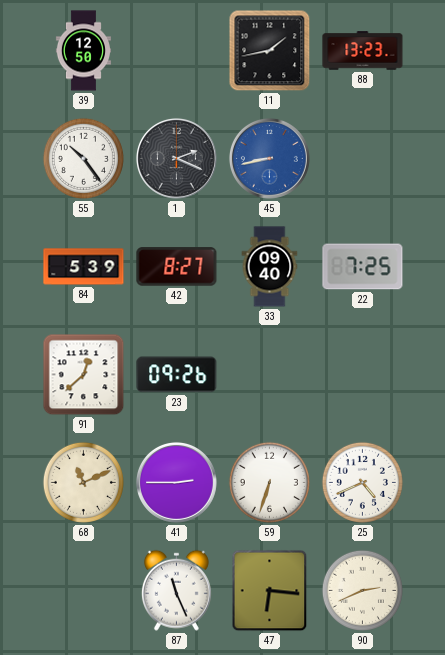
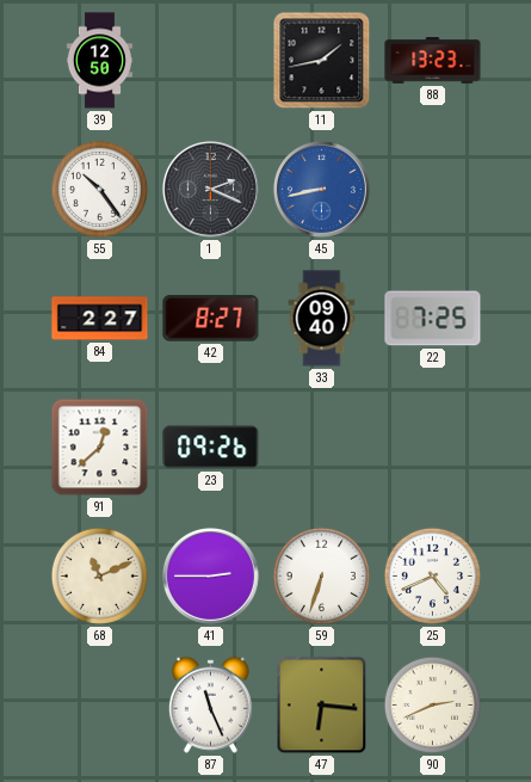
84: 5:39 -> 2:27
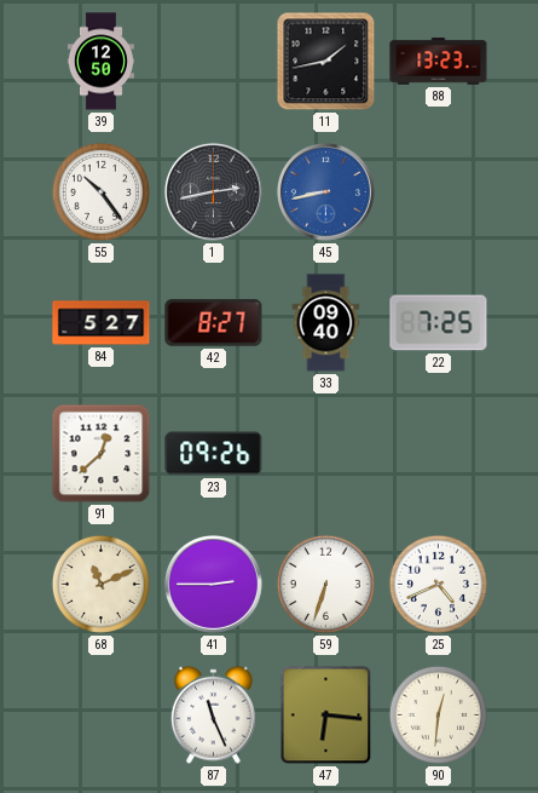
1: 2:19 -> 2:43
84: 2:27 -> 5:27
90: 2:41 -> 12:31
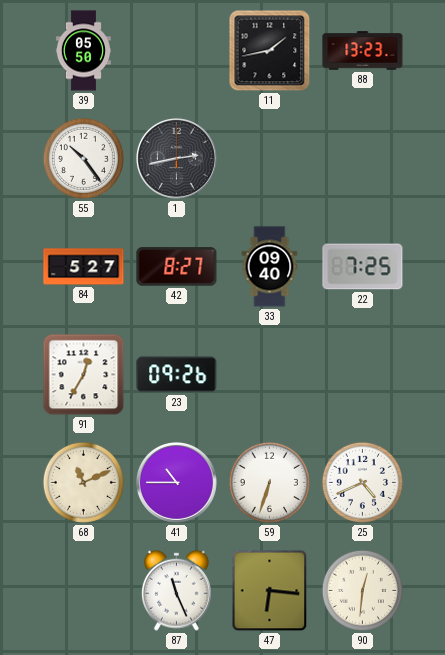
39: 12:50 -> 05:50
45: 8:43 -> none
91: 12:38 -> 12:35
41: 2:45 -> 10:45
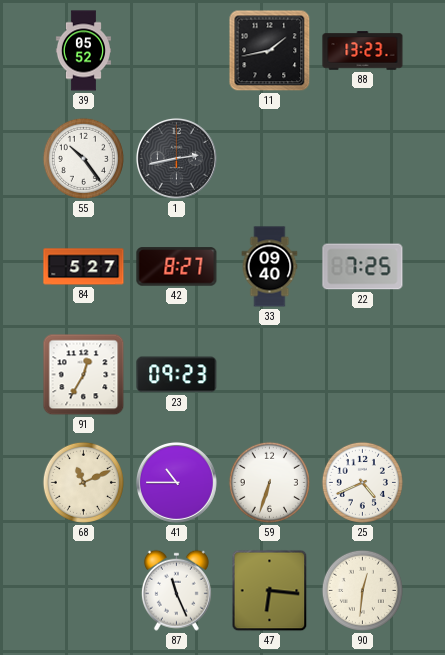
39: 05:50 -> 05:52
23: 09:26 -> 09:23
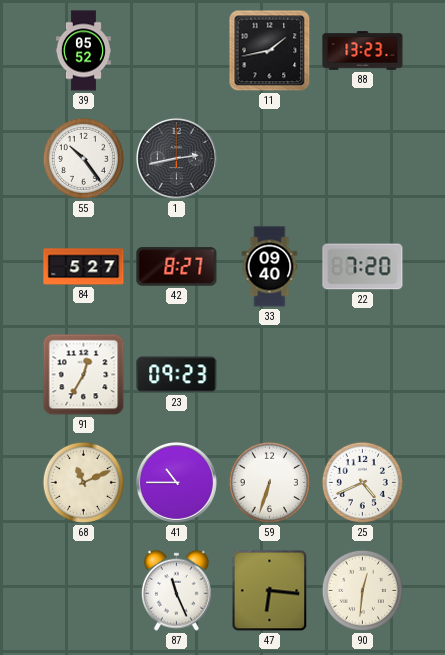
22: 7:25 -> 7:20
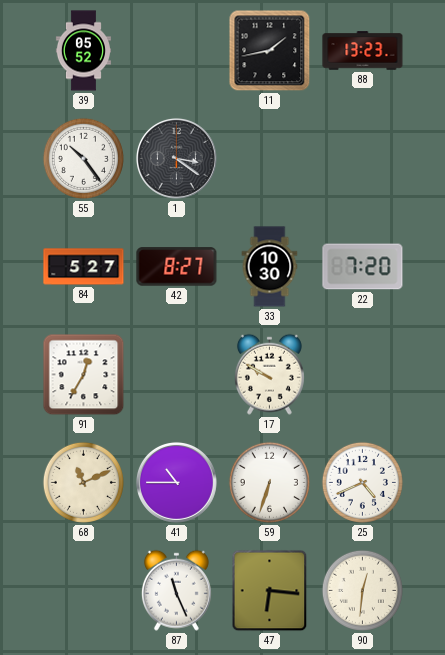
1: 2:43 -> 3:21
33: 09:40 -> 10:30
23: 09:23 -> none
17: none -> 9:50
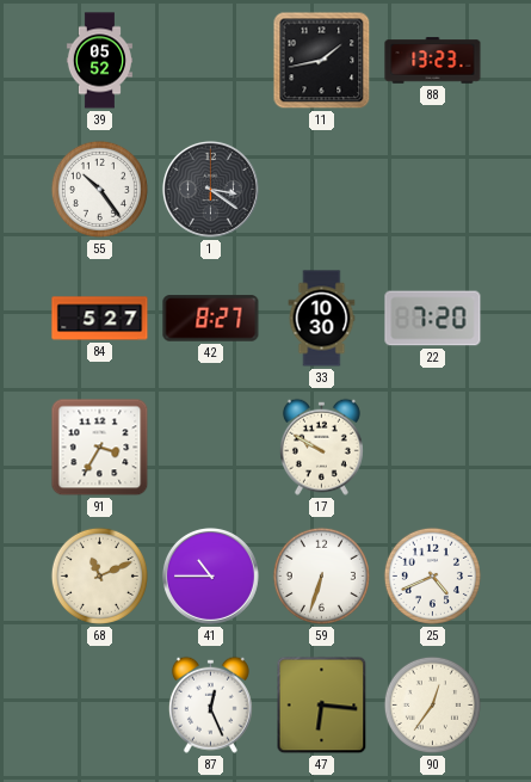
91: 12:35 -> 3:35
87: 11:26 -> 12:26
90: 12:31 -> 12:36
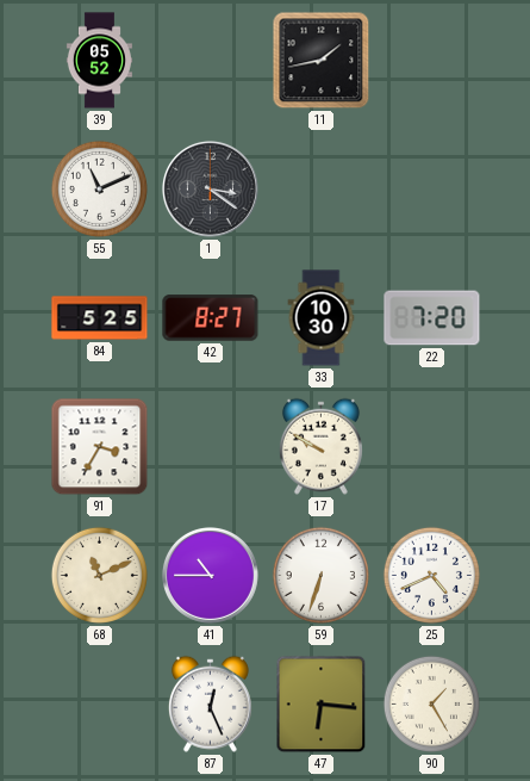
88: 13:23 -> none
55: 10:24 -> 11:11
84: 5:27 -> 5:25
90: 12:36 -> 1:25
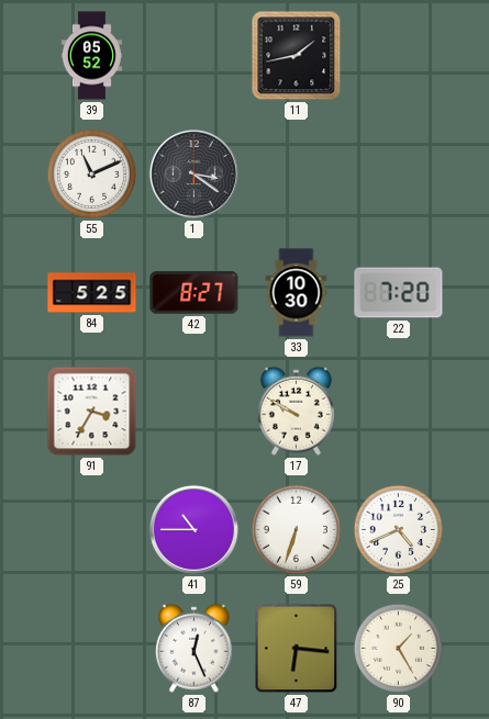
68: 11:11 -> none
